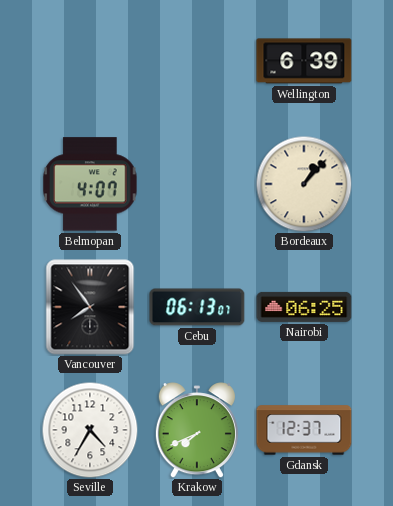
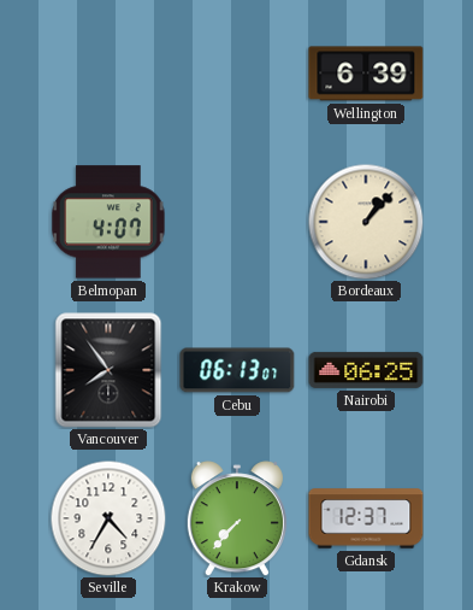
Krakow: 7:41 -> 7:37
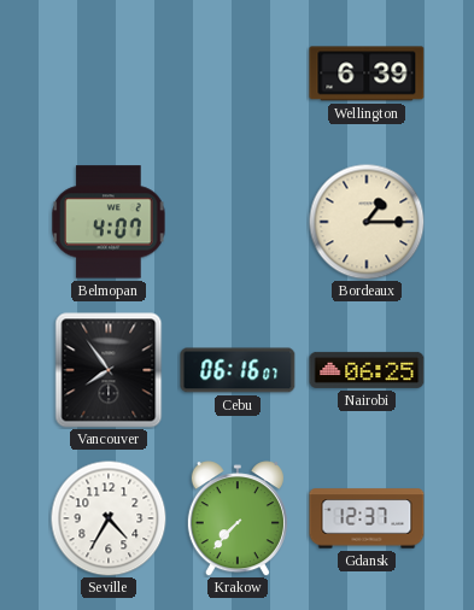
Bordeaux: 1:07 -> 1:15
Cebu: 06:13 -> 06:16
